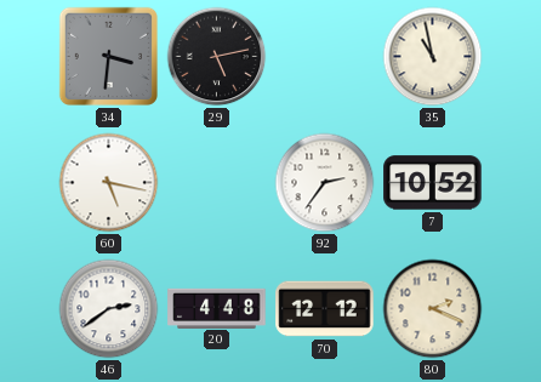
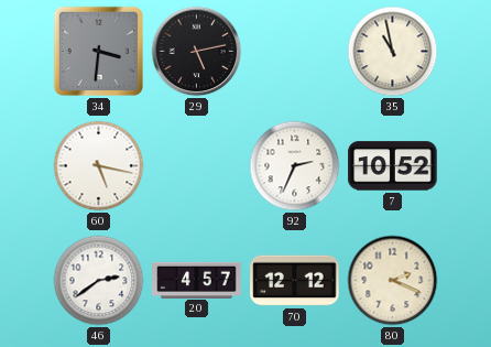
92: 2:36 -> 2:34
20: 4:48 -> 4:57
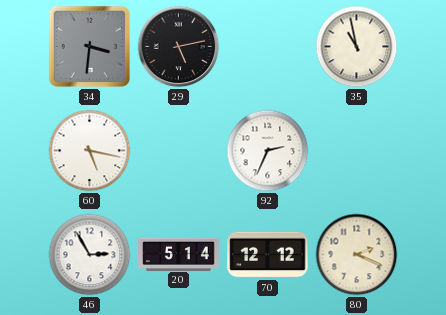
7: 10:52 -> none
46: 2:39 -> 2:55
20: 4:57 -> 5:14
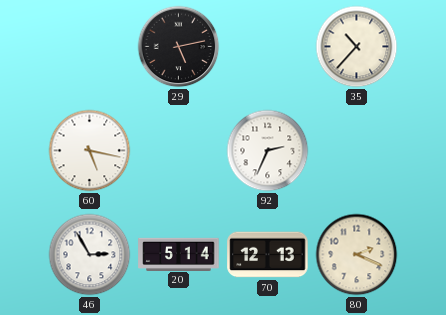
34: 3:31 -> none
35: 10:58 -> 10:37
70: 12:12 -> 12:13
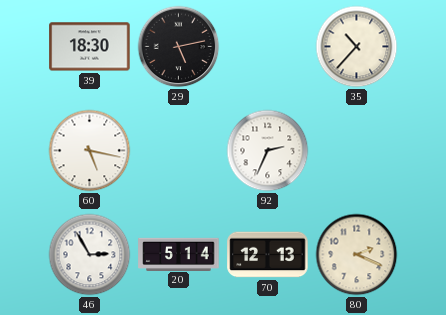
39: none -> 18:30
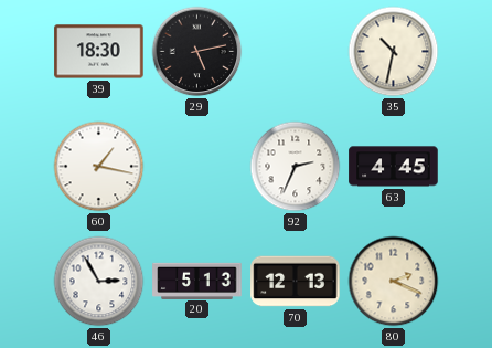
35: 10:37 -> 10:32
60: 5:17 -> 1:17
63: none -> 4:45
20: 5:14 -> 5:13
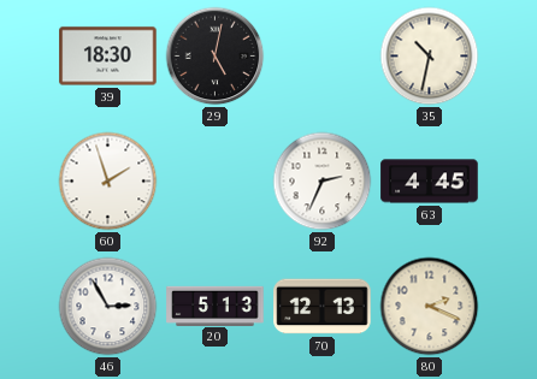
29: 5:13 -> 5:02
60: 1:17 -> 1:57
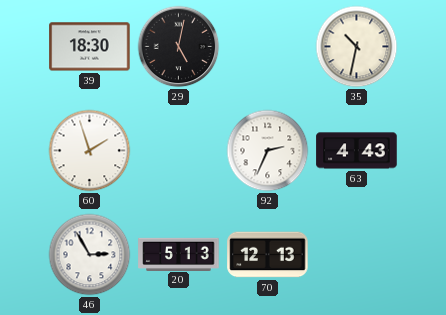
63: 4:45 -> 4:43
80: 2:19 -> none
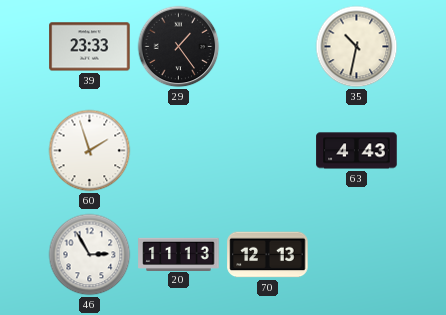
39: 18:30 -> 23:33
29: 5:02 -> 1:24
92: 2:34 -> none
20: 5:13 -> 11:13
